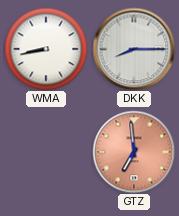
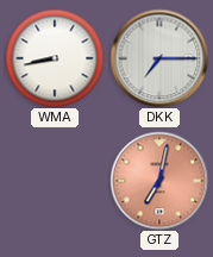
DKK: 8:15 -> 7:15
GTZ: 6:59 -> 7:02
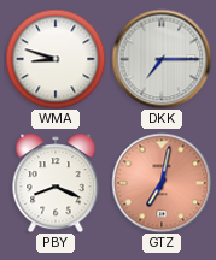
WMA: 8:43 -> 8:48
PBY: none -> 8:19
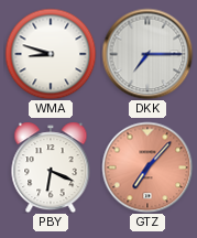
PBY: 8:19 -> 6:19
GTZ: 7:02 -> 7:07
